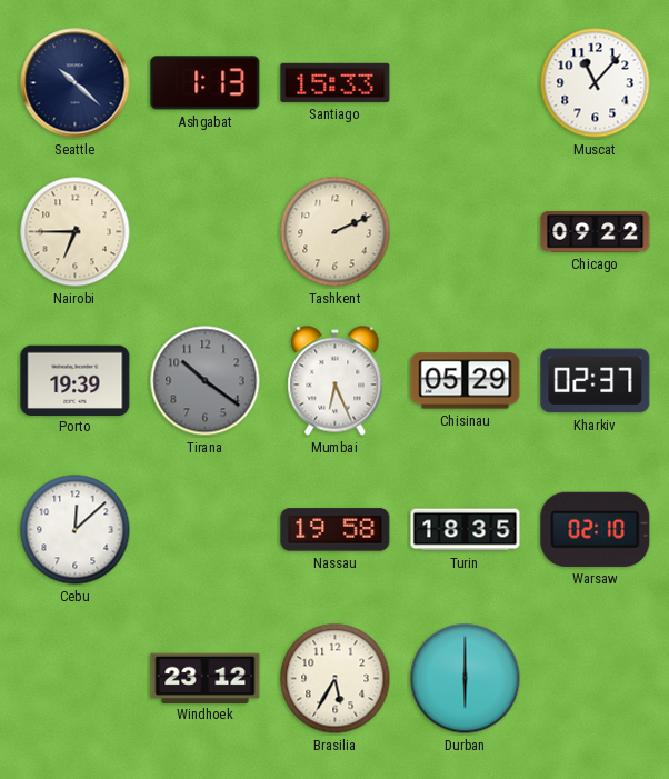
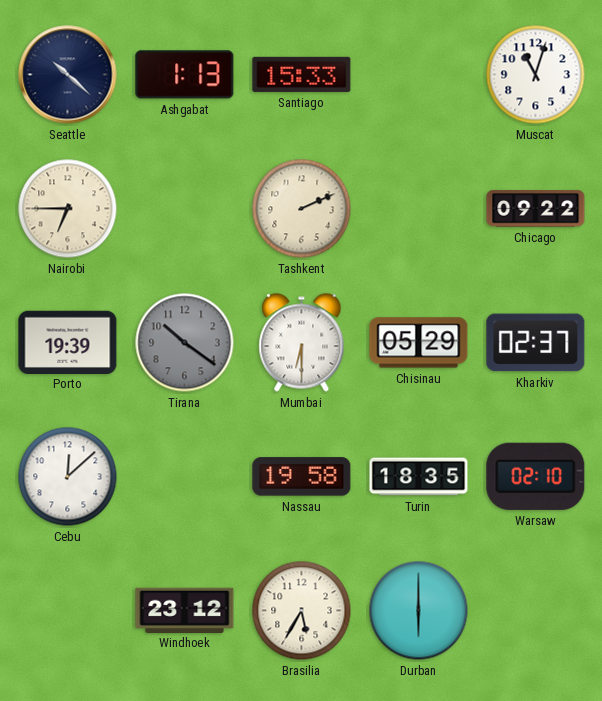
Muscat: 11:07 -> 11:03
Mumbai: 6:26 -> 6:30
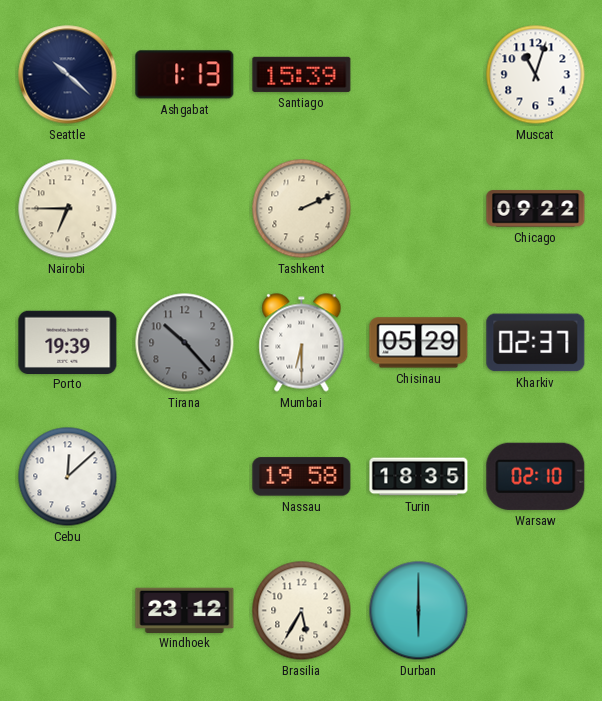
Santiago: 15:33 -> 15:39
Tirana: 10:21 -> 10:23
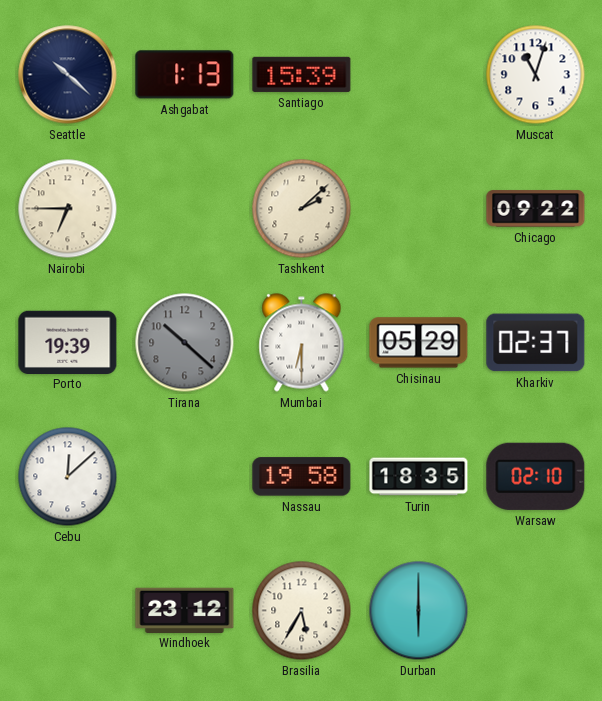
Tashkent: 2:11 -> 2:08
Tirana: 10:23 -> 10:22
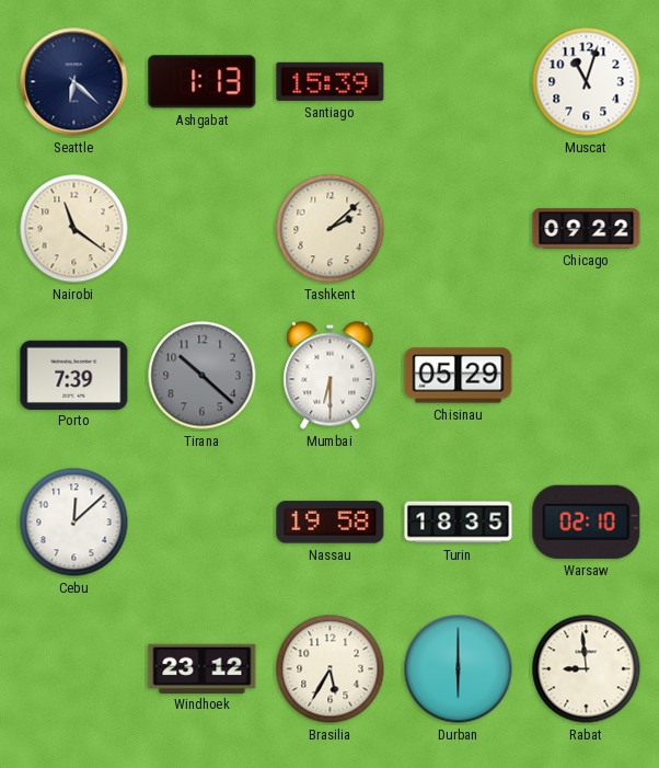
Seattle: 10:22 -> 6:22
Nairobi: 6:45 -> 11:21
Porto: 19:39 -> 7:39
Kharkiv: 02:37 -> none
Rabat: none -> 8:59
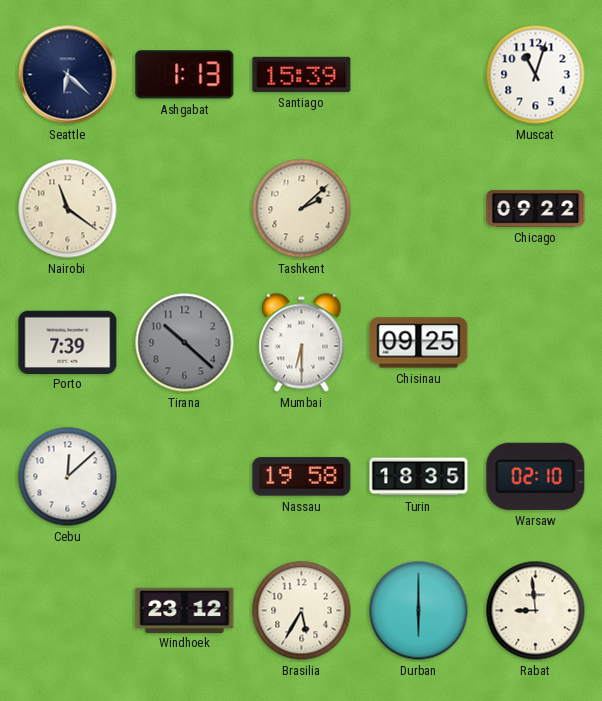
Chisinau: 05:29 -> 09:25
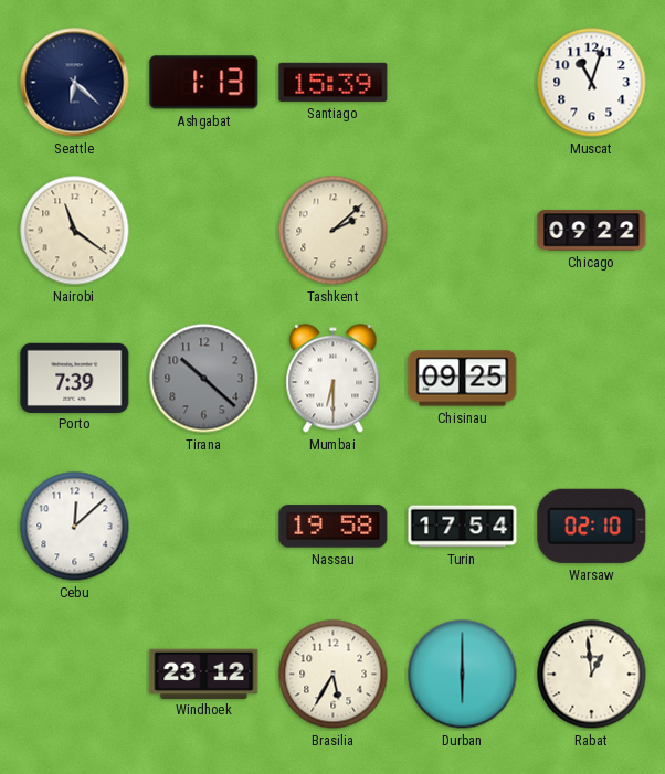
Turin: 18:35 -> 17:54
Rabat: 8:59 -> 12:59
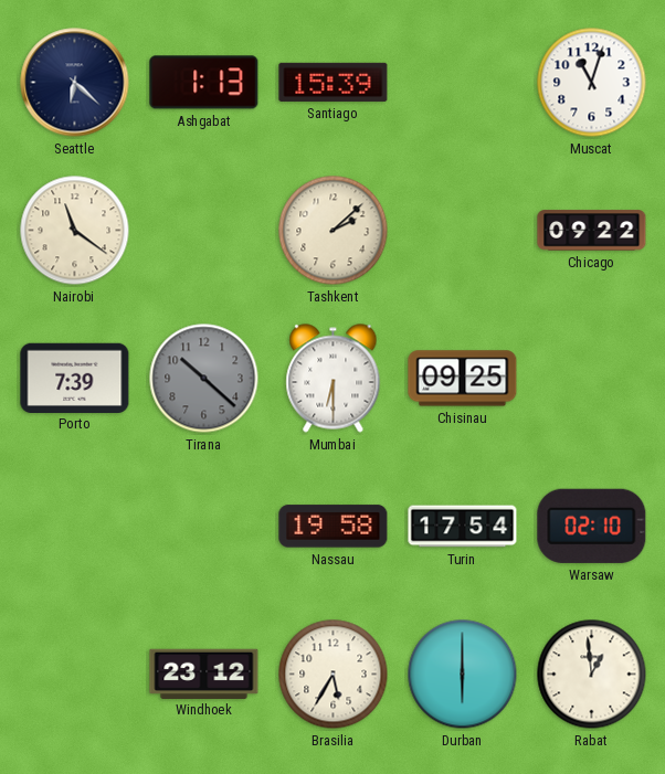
Cebu: 12:08 -> none
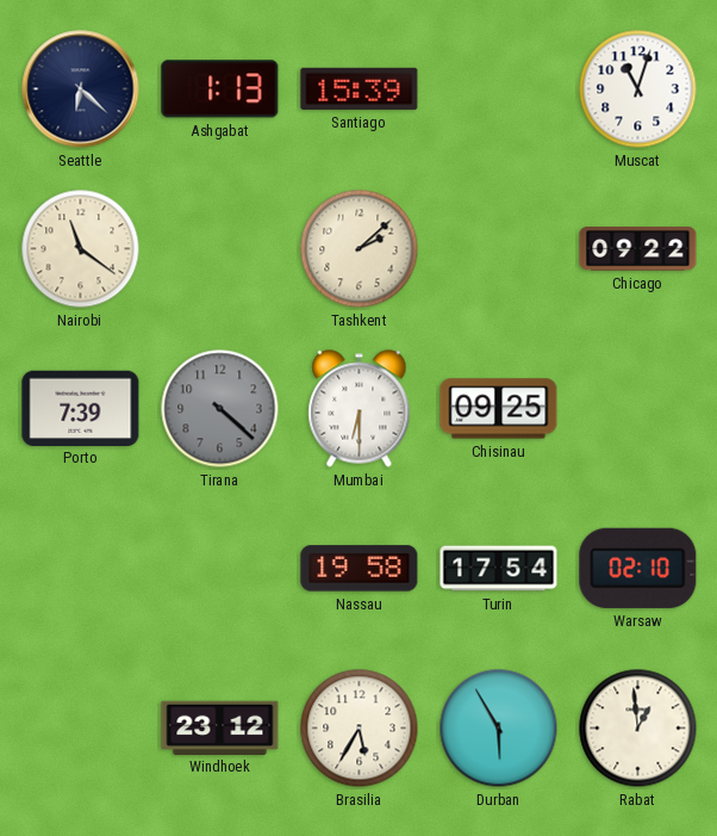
Tirana: 10:22 -> 4:22
Durban: 6:00 -> 5:55
